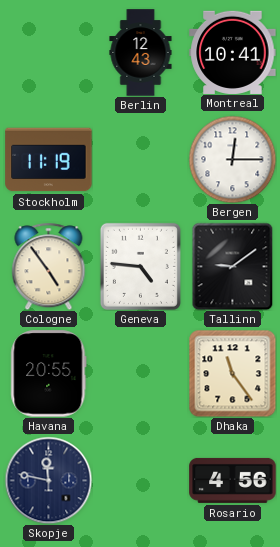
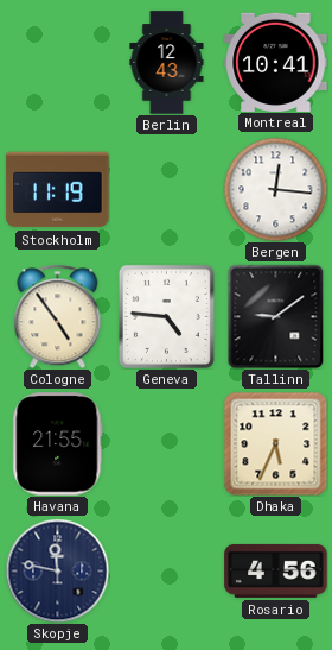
Bergen: 12:15 -> 12:16
Havana: 20:55 -> 21:55
Dhaka: 11:24 -> 5:34
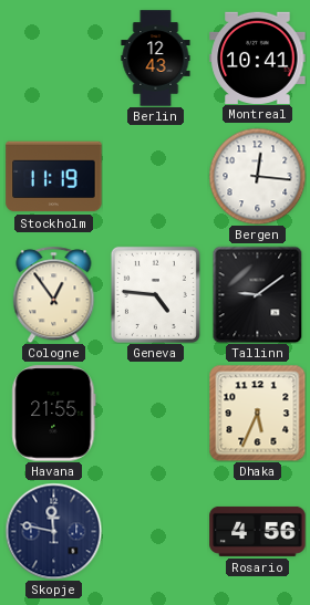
Cologne: 4:54 -> 12:54
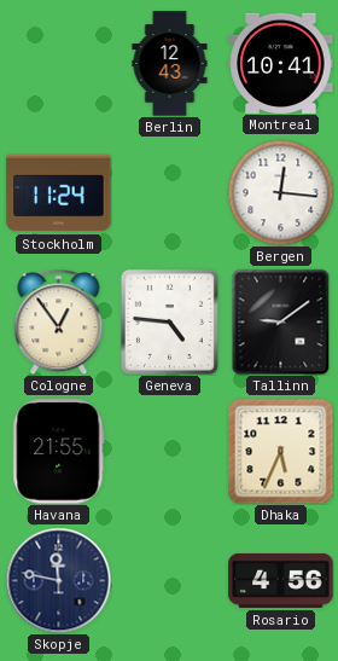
Stockholm: 11:19 -> 11:24
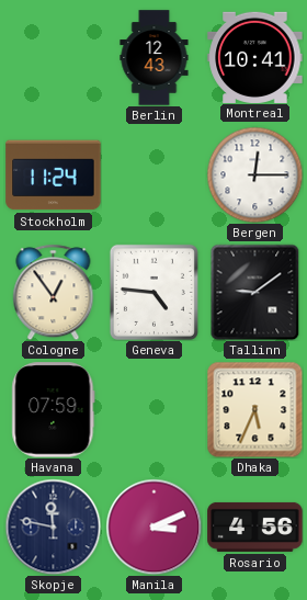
Bergen: 12:16 -> 12:15
Havana: 21:55 -> 07:59
Manila: none -> 3:11
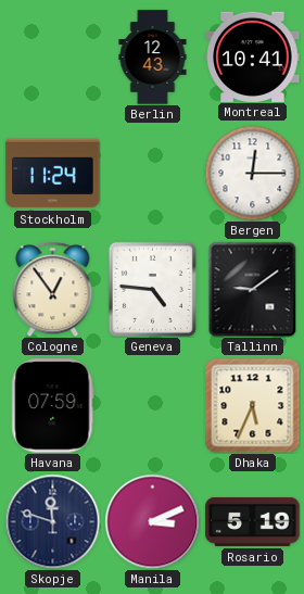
Skopje: 11:47 -> 11:48
Rosario: 4:56 -> 5:19
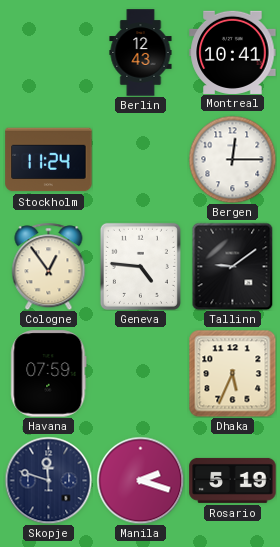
Manila: 3:11 -> 2:18
